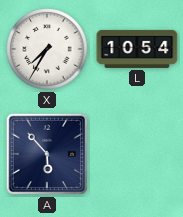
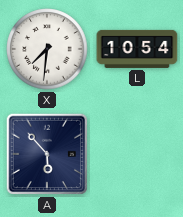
X: 7:35 -> 7:31
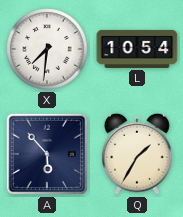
Q: none -> 1:35
